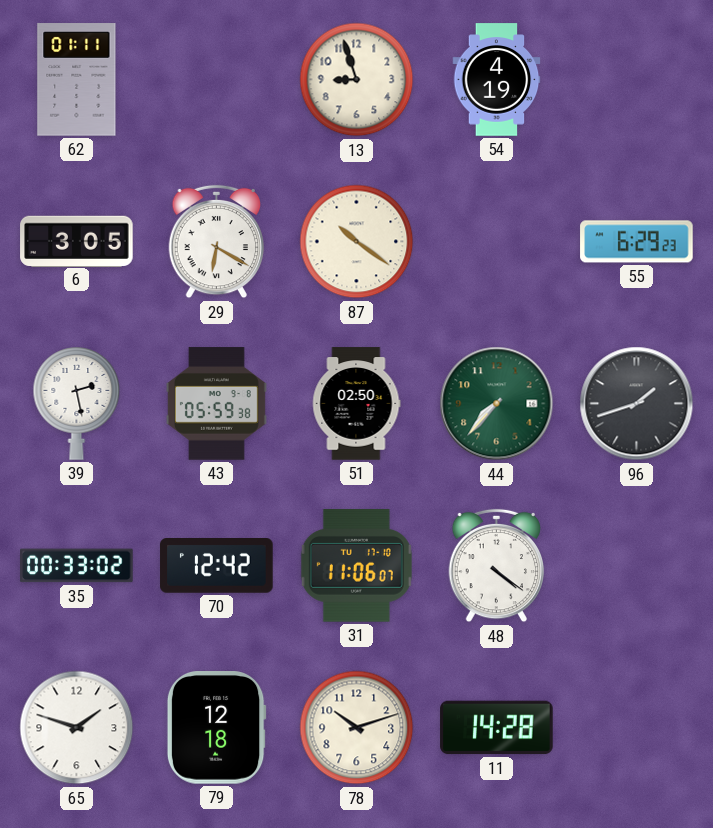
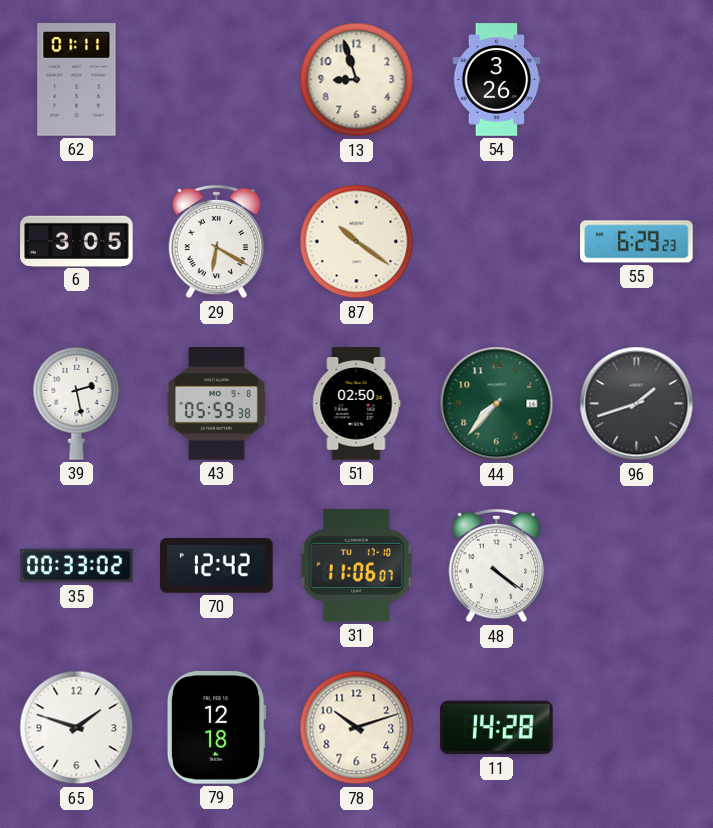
54: 4:19 -> 3:26
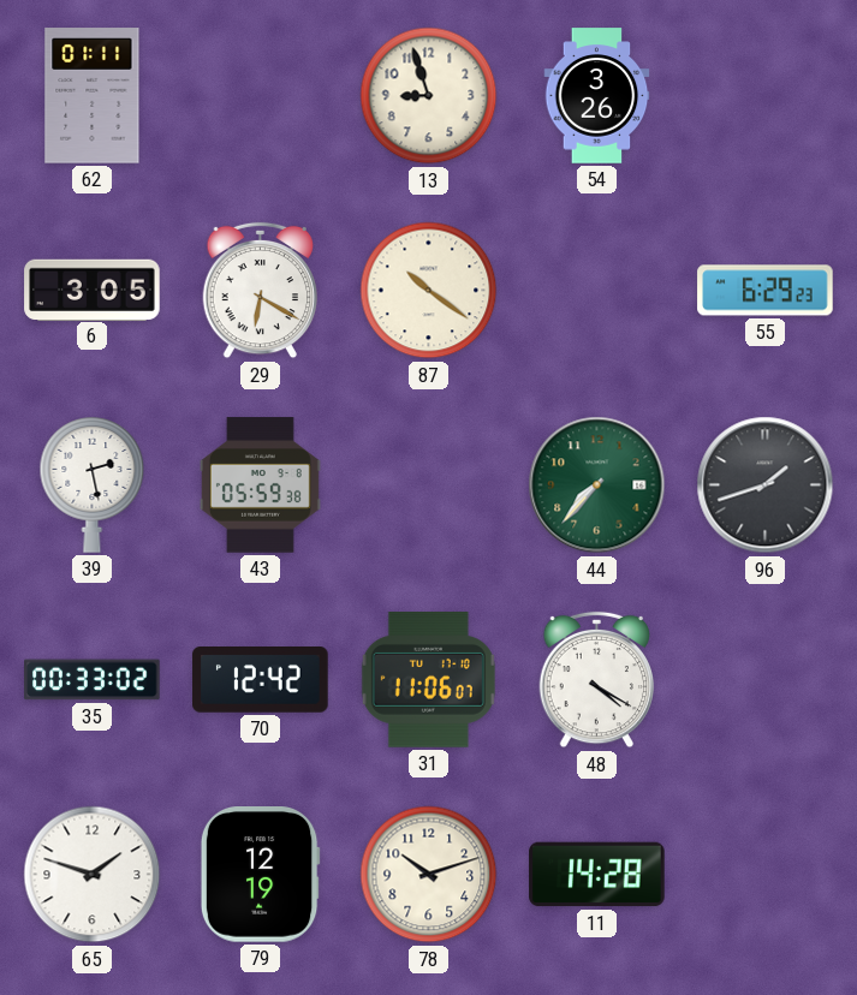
51: 02:50 -> none
48: 4:21 -> 4:20
79: 12:18 -> 12:19
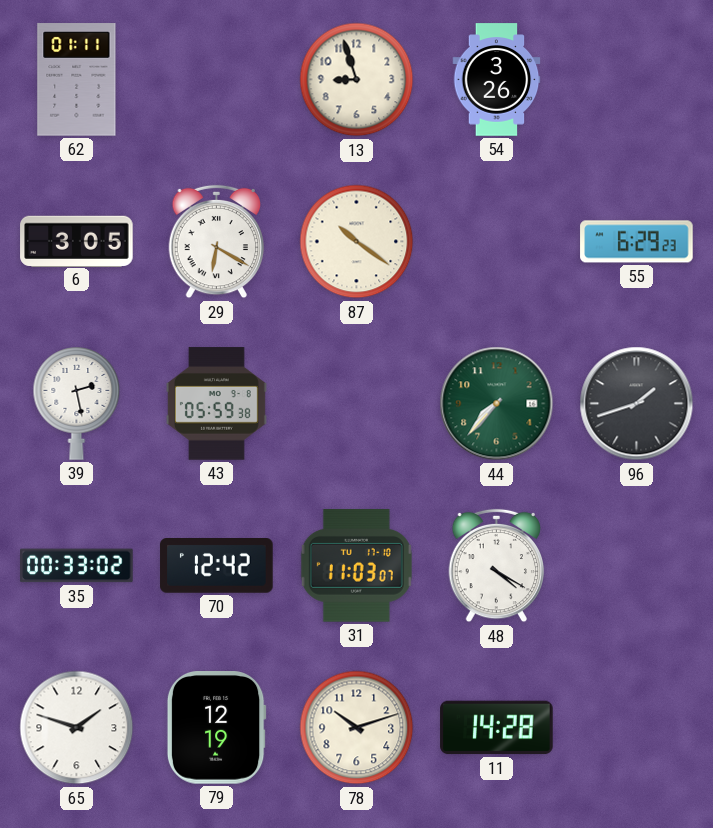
31: 11:06 -> 11:03
